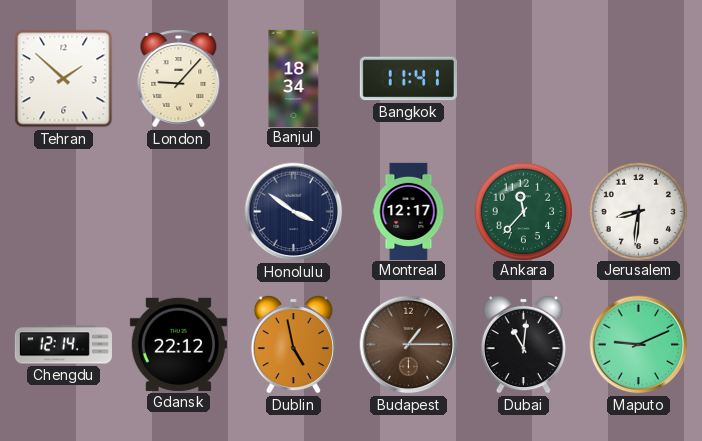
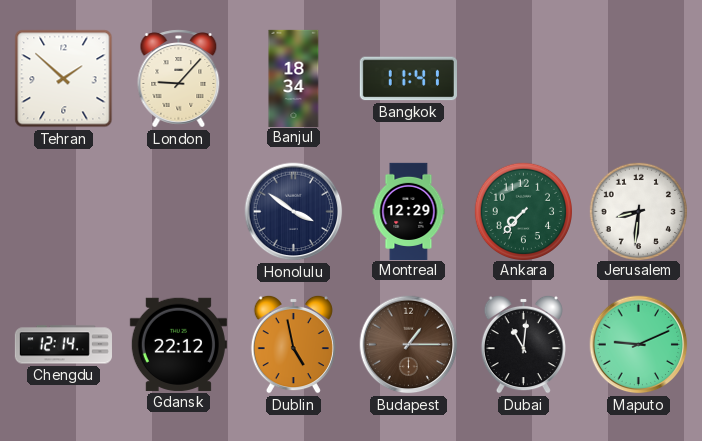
Montreal: 12:17 -> 12:29
Ankara: 11:37 -> 7:37
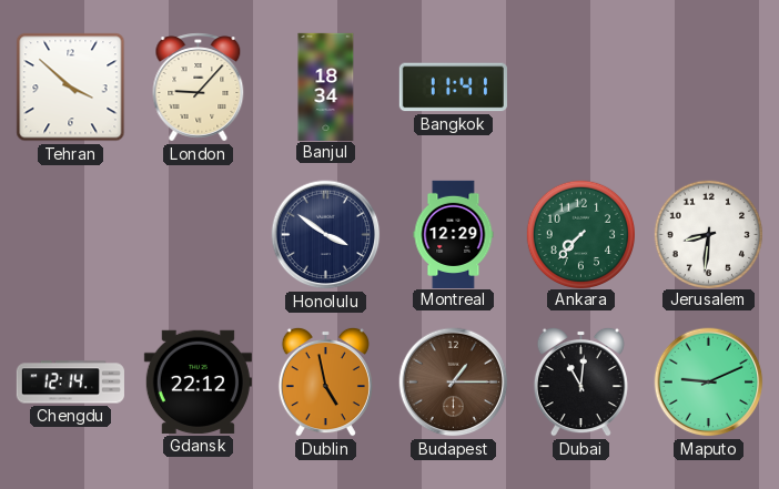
Tehran: 1:52 -> 3:52
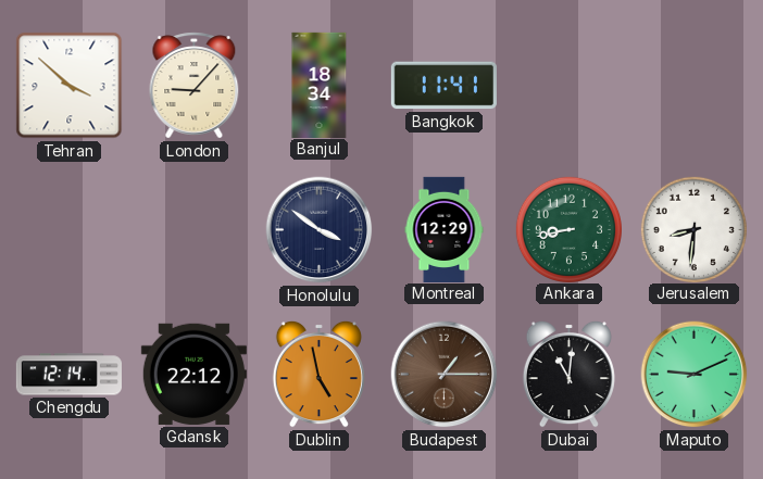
Ankara: 7:37 -> 8:43
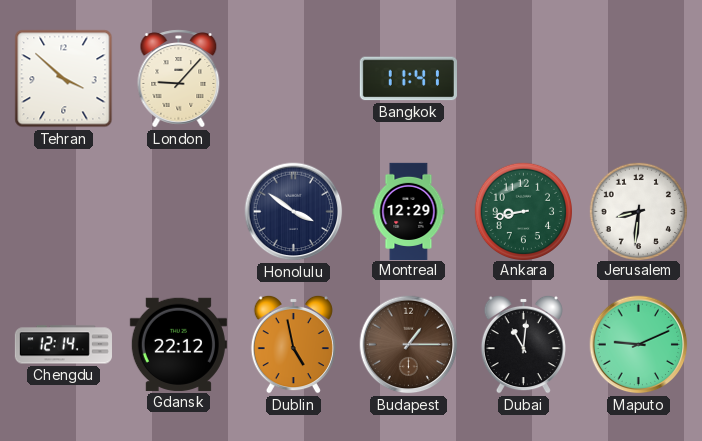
Banjul: 18:34 -> none
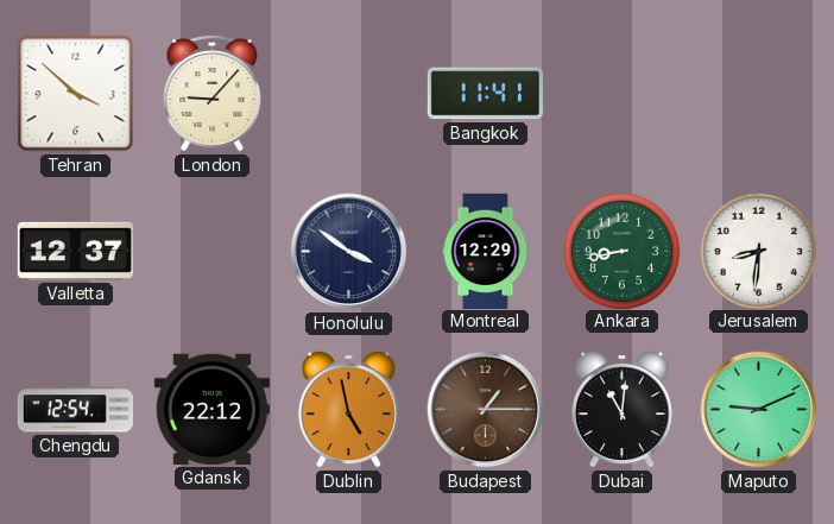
Valletta: none -> 12:37
Chengdu: 12:14 -> 12:54
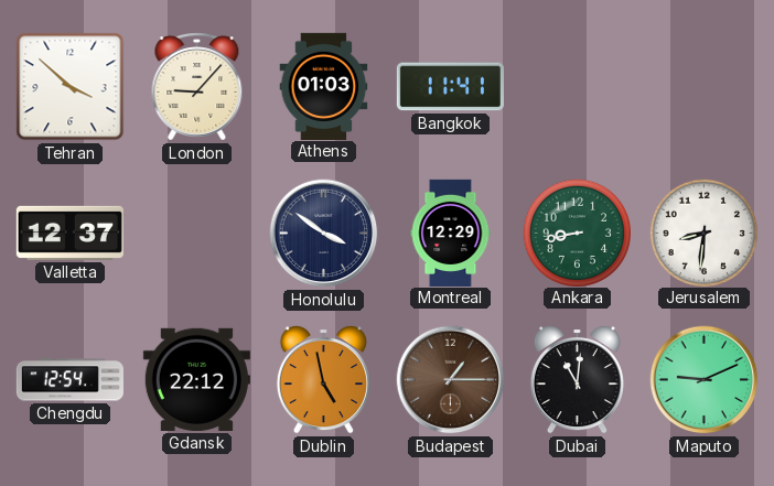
Athens: none -> 01:03
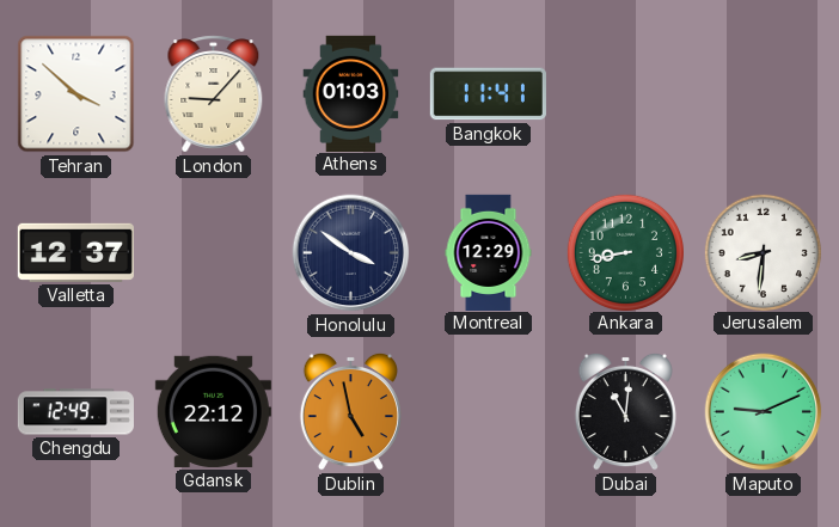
Chengdu: 12:54 -> 12:49
Budapest: 1:15 -> none
